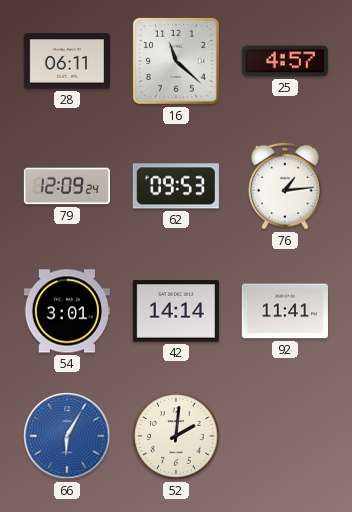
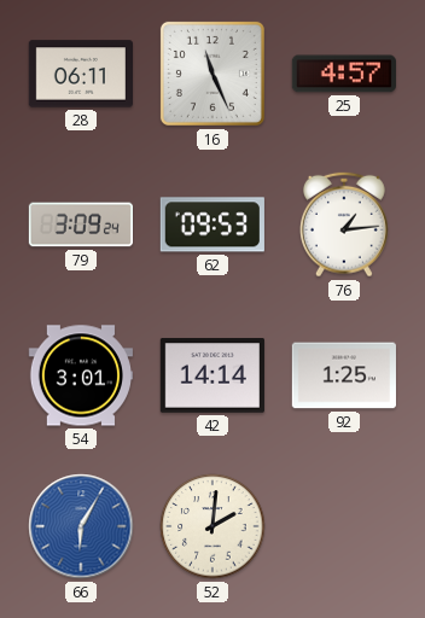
16: 11:22 -> 11:26
79: 12:09 -> 3:09
92: 11:41 -> 1:25
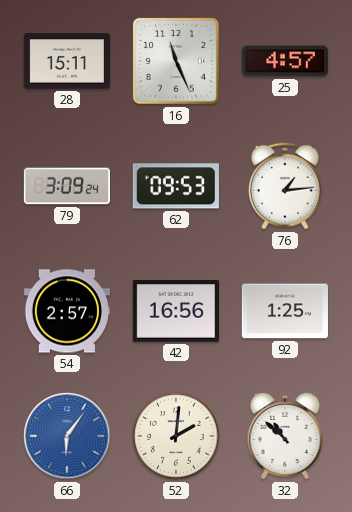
28: 06:11 -> 15:11
54: 3:01 -> 2:57
42: 14:14 -> 16:56
66: 6:05 -> 6:06
32: none -> 10:52
